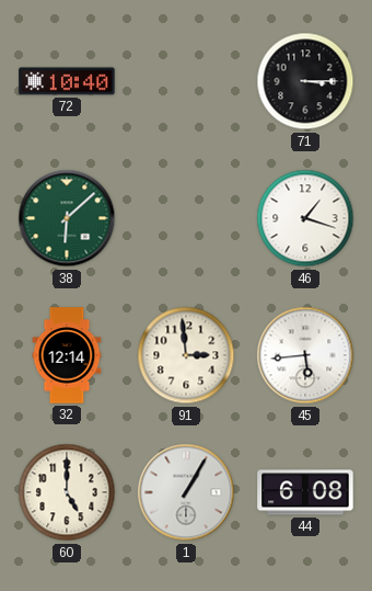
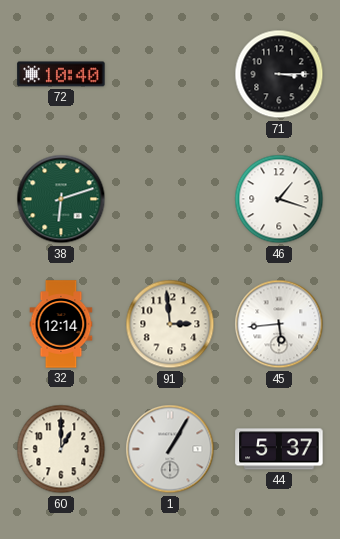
38: 6:08 -> 6:12
60: 5:00 -> 1:00
44: 6:08 -> 5:37
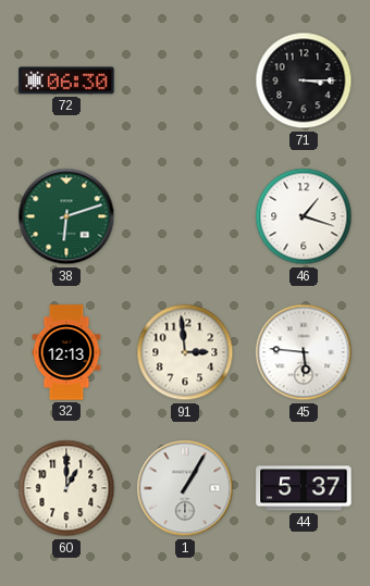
72: 10:40 -> 06:30
32: 12:14 -> 12:13
45: 5:44 -> 5:46
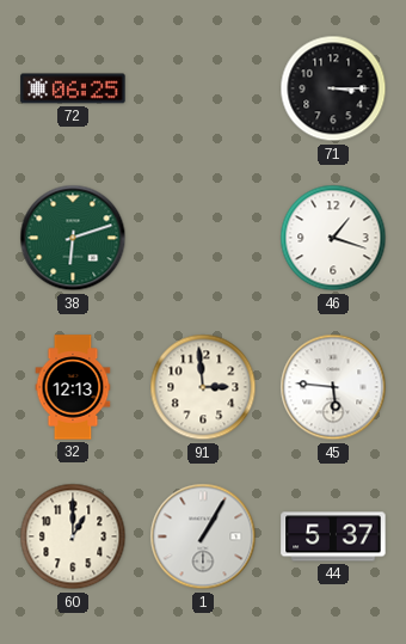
72: 06:30 -> 06:25
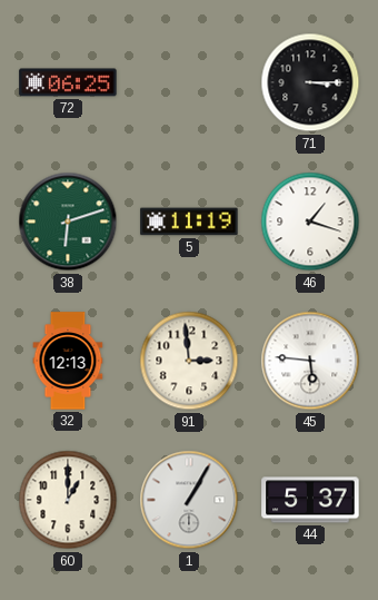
5: none -> 11:19
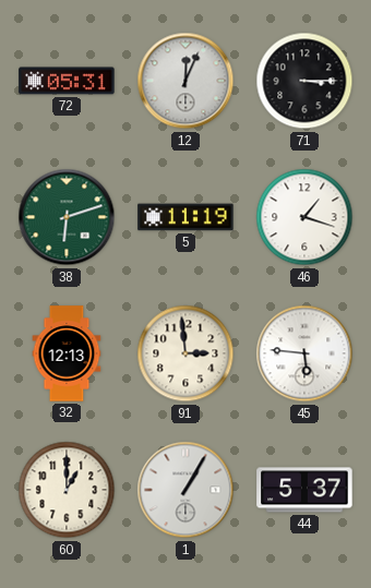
72: 06:25 -> 05:31
12: none -> 12:04
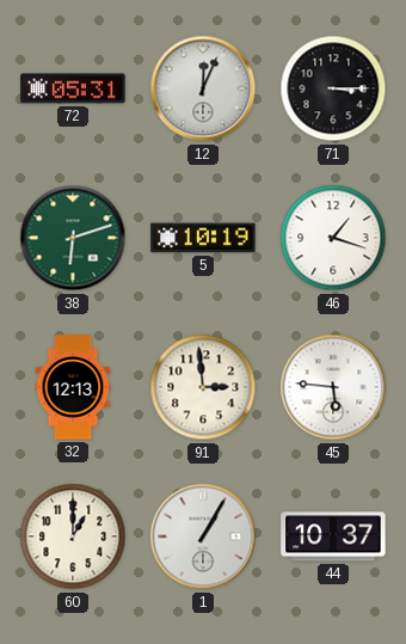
5: 11:19 -> 10:19
44: 5:37 -> 10:37
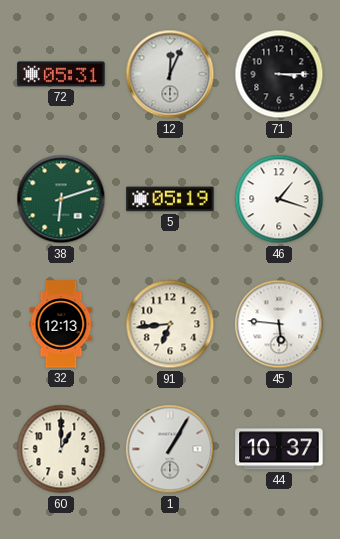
5: 10:19 -> 05:19
91: 2:59 -> 6:44
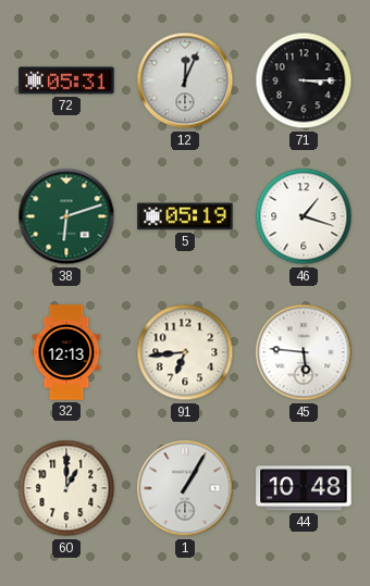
44: 10:37 -> 10:48
